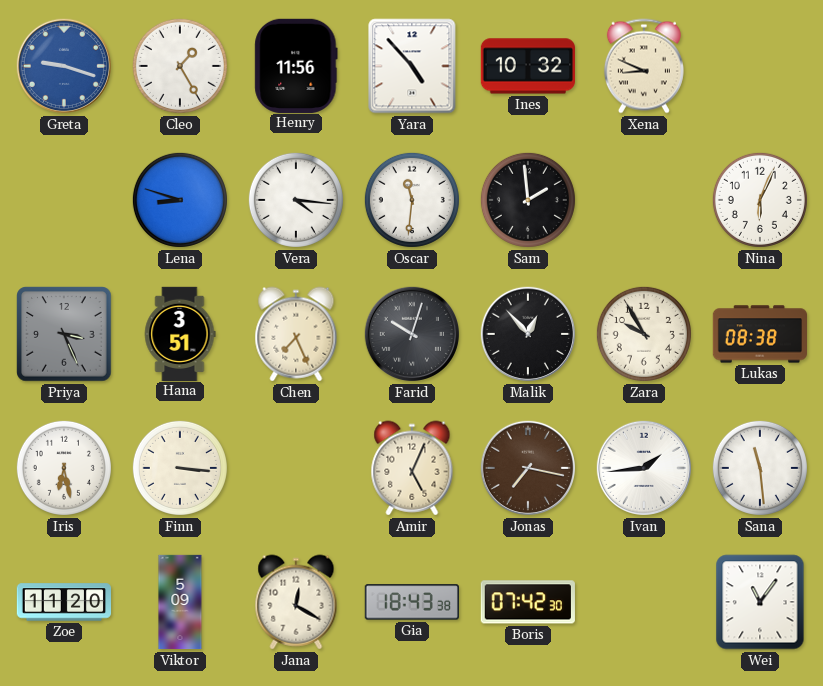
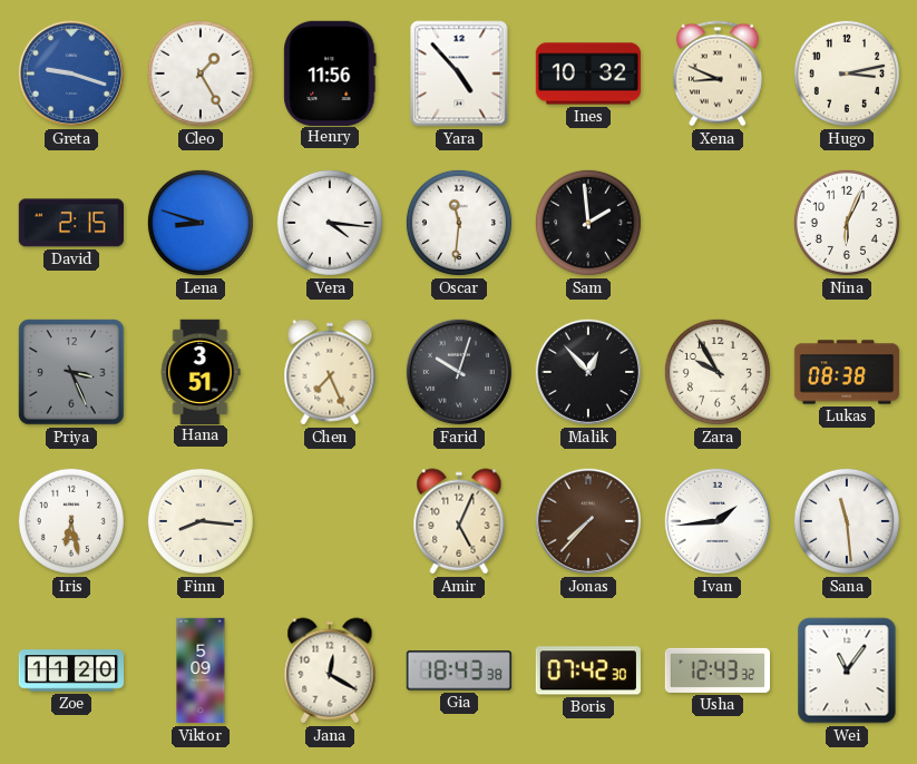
Hugo: none -> 3:13
David: none -> 2:15
Finn: 3:16 -> 8:16
Jonas: 7:17 -> 7:37
Usha: none -> 12:43
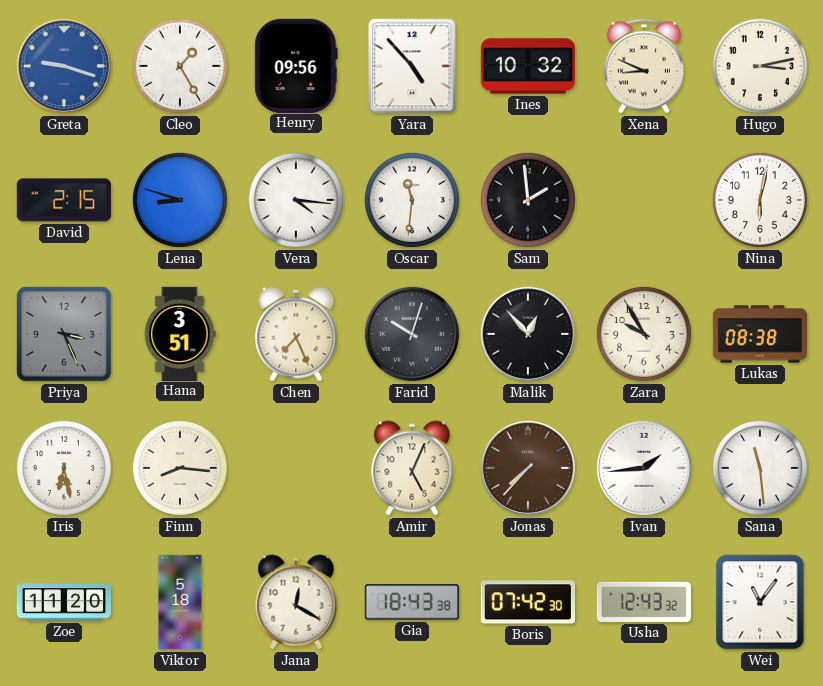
Henry: 11:56 -> 09:56
Nina: 6:04 -> 6:02
Viktor: 5:09 -> 5:18
